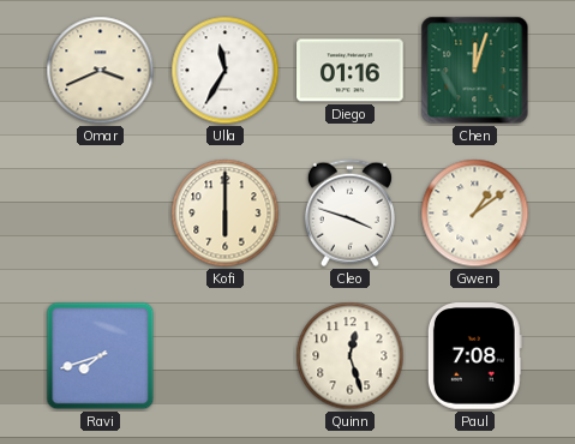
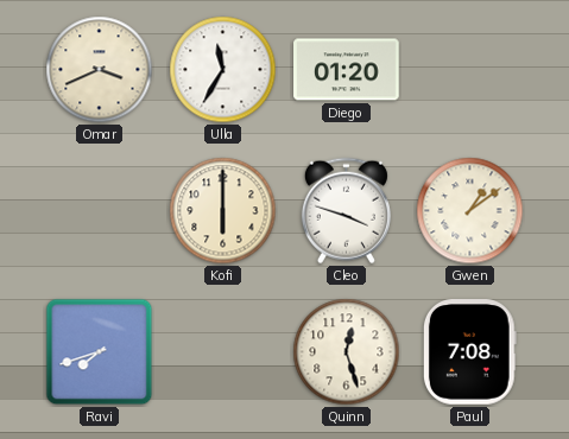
Diego: 01:16 -> 01:20
Chen: 12:03 -> none
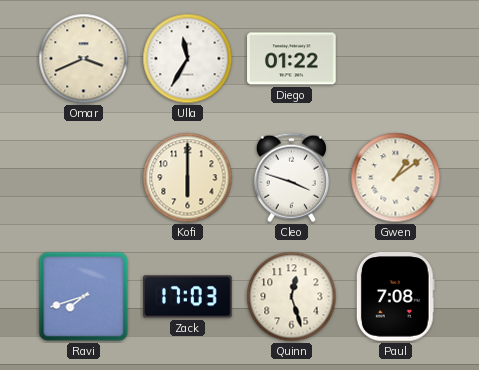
Diego: 01:20 -> 01:22
Zack: none -> 17:03
